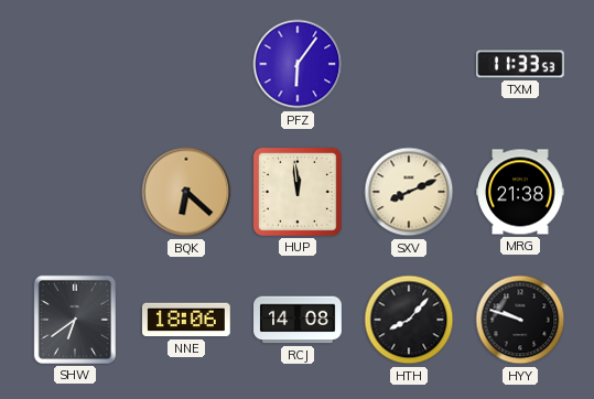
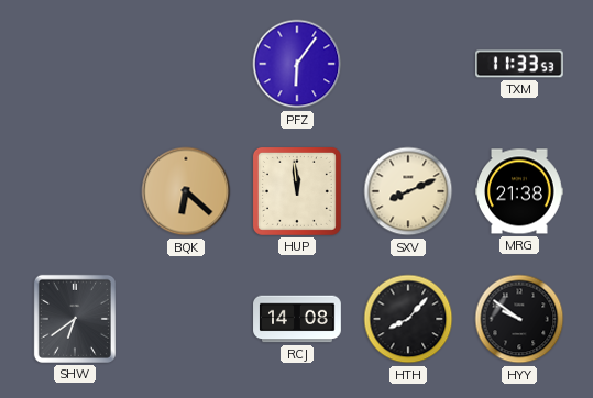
NNE: 18:06 -> none
HYY: 9:48 -> 9:51
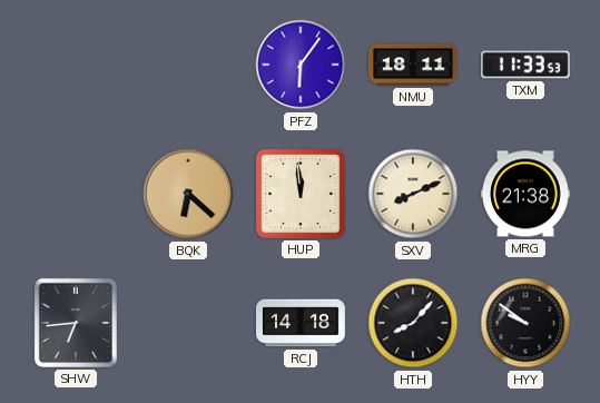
NMU: none -> 18:11
SHW: 6:39 -> 6:44
RCJ: 14:08 -> 14:18
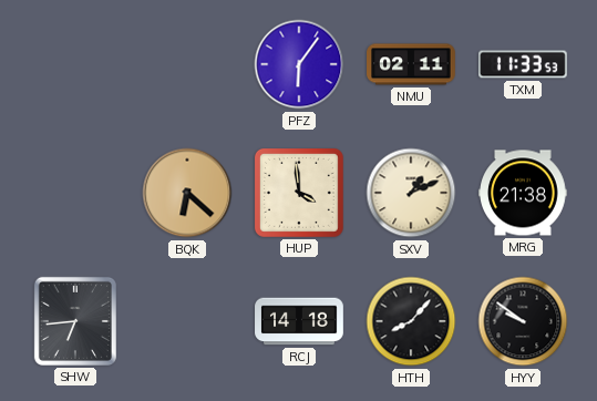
NMU: 18:11 -> 02:11
HUP: 11:59 -> 3:59
SXV: 8:11 -> 1:11
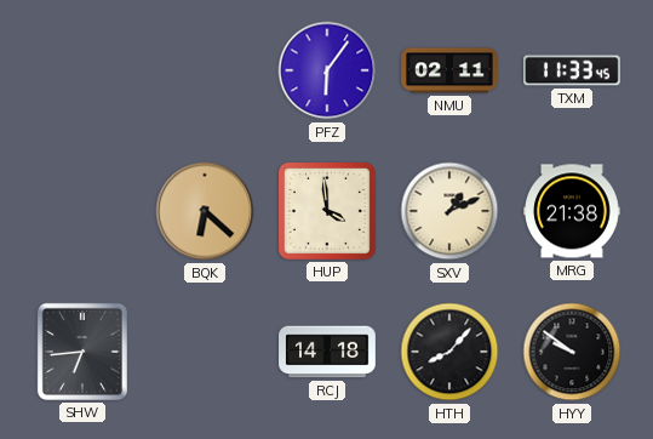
TXM: 11:33:53 -> 11:33:45
